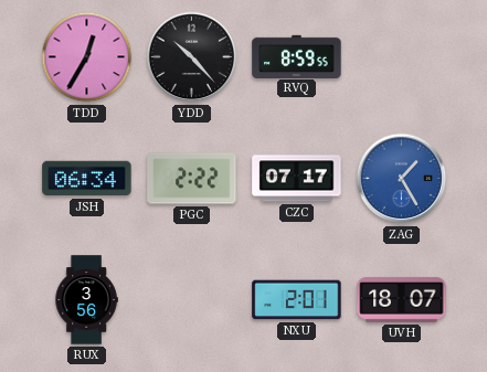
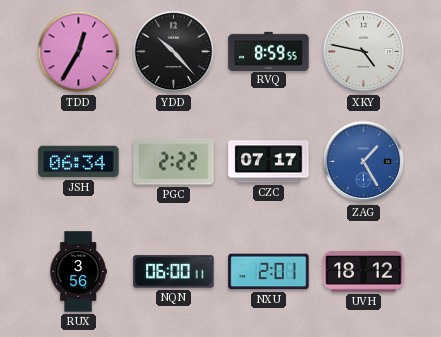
XKY: none -> 4:47
NQN: none -> 06:00
UVH: 18:07 -> 18:12
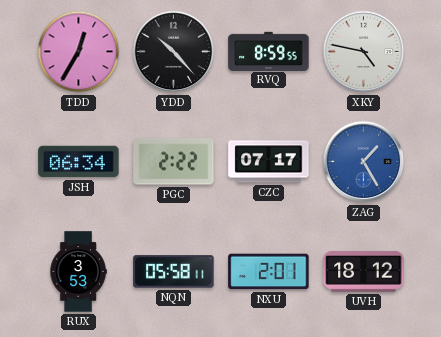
RUX: 3:56 -> 3:53
NQN: 06:00 -> 05:58
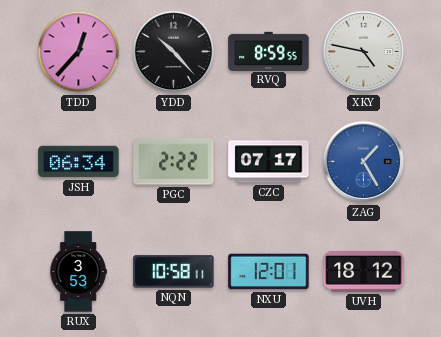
TDD: 12:35 -> 12:37
NQN: 05:58 -> 10:58
NXU: 2:01 -> 12:01
